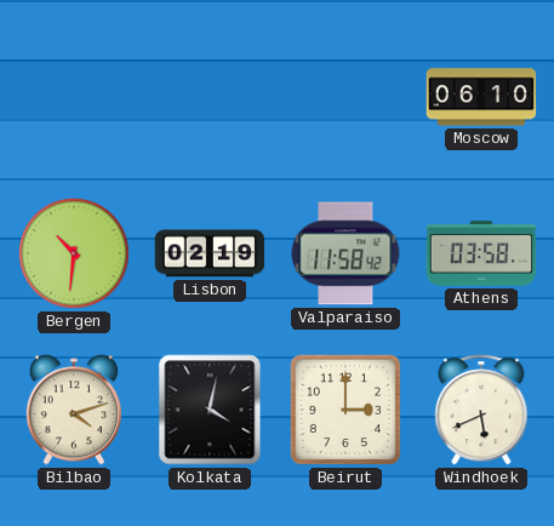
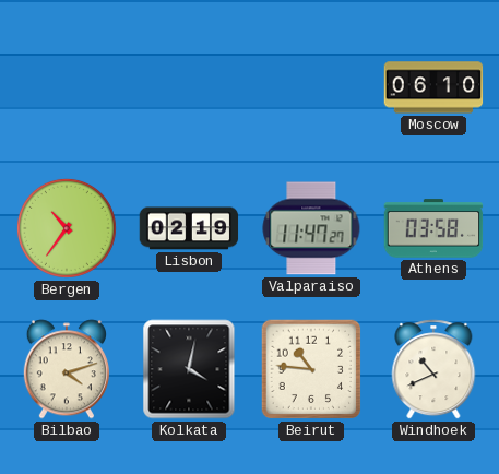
Bergen: 10:31 -> 10:36
Valparaiso: 11:58 -> 11:47
Beirut: 3:00 -> 10:46
Windhoek: 5:41 -> 10:41
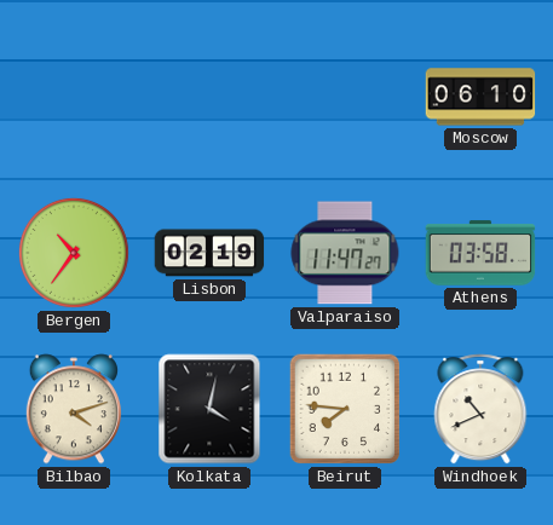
Beirut: 10:46 -> 7:46
